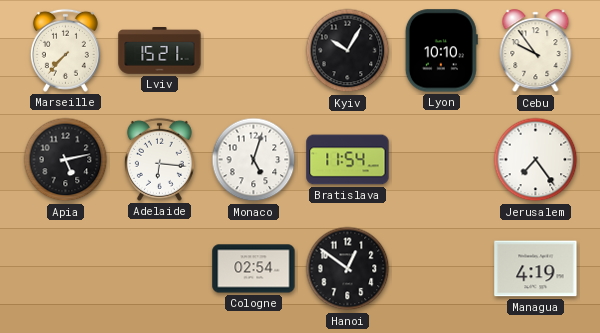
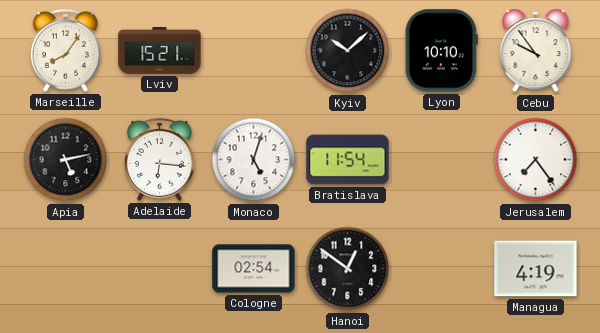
Marseille: 7:37 -> 8:06
Kyiv: 10:05 -> 10:08
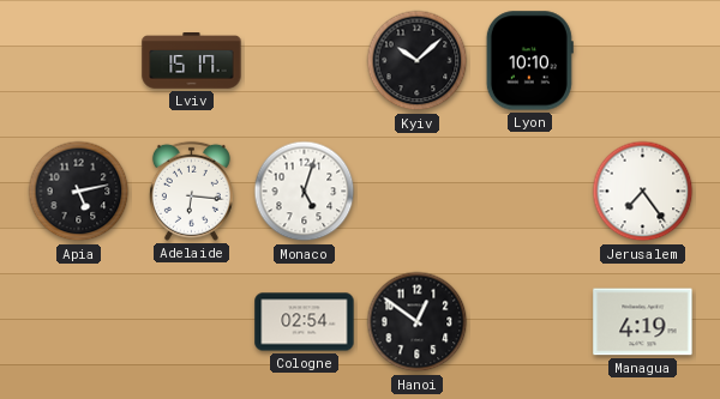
Marseille: 8:06 -> none
Lviv: 15:21 -> 15:17
Cebu: 9:54 -> none
Bratislava: 11:54 -> none
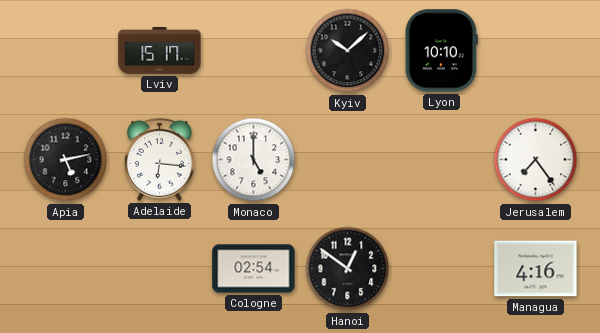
Monaco: 5:03 -> 5:00
Managua: 4:19 -> 4:16
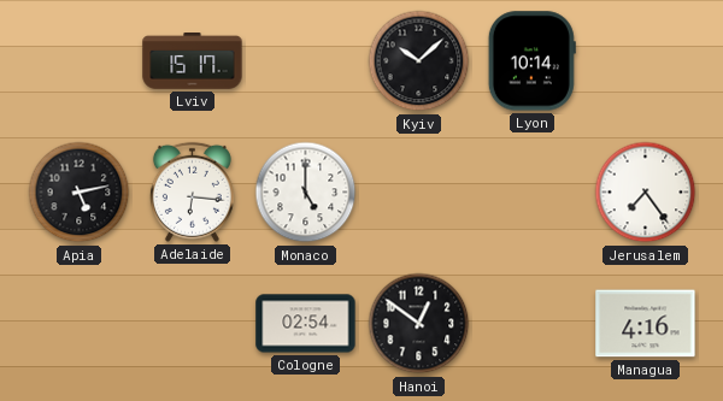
Lyon: 10:10 -> 10:14
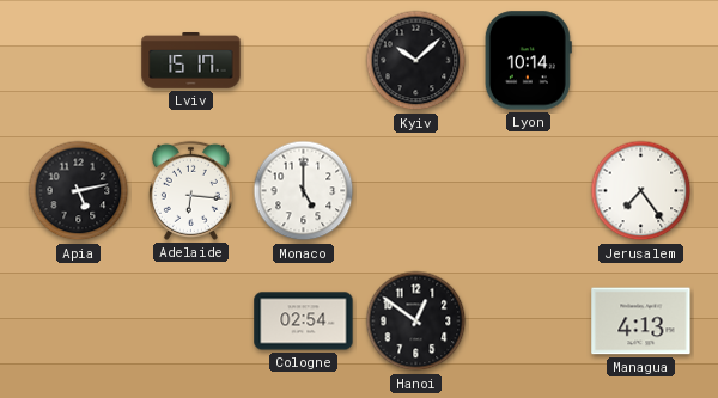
Managua: 4:16 -> 4:13
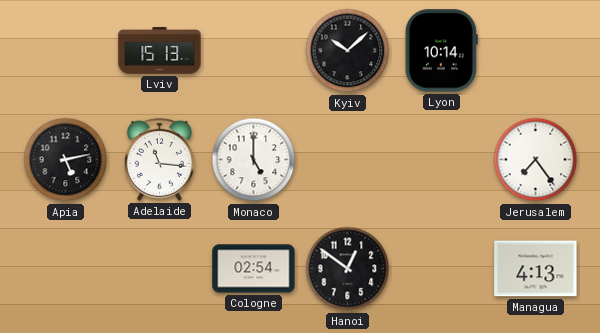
Lviv: 15:17 -> 15:13
Adelaide: 6:16 -> 11:16
